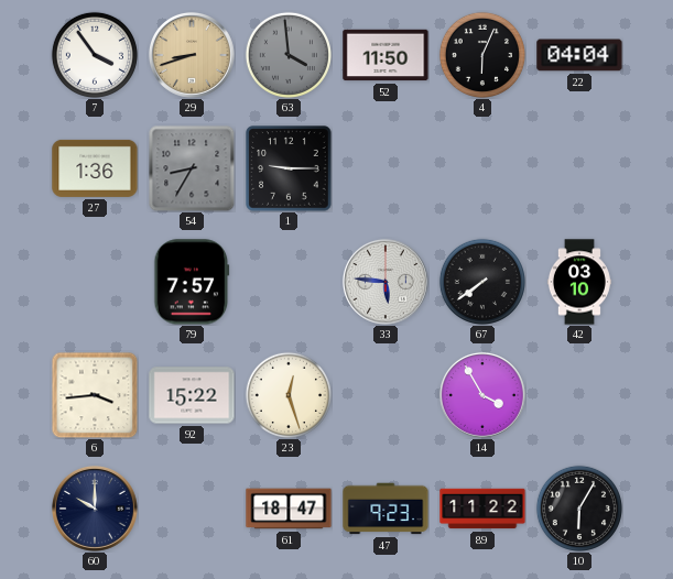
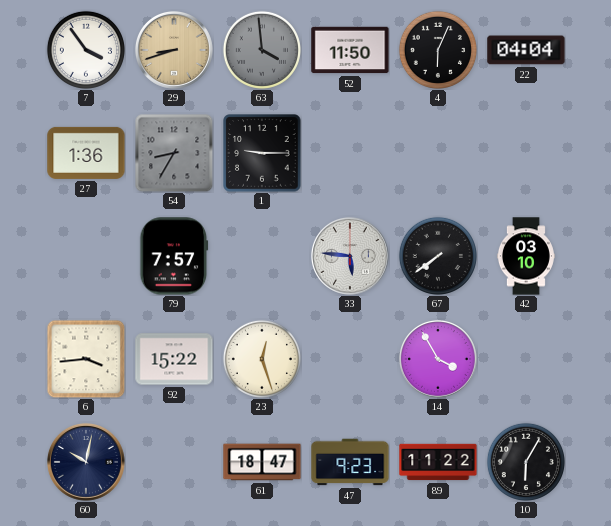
60: 10:00 -> 10:02
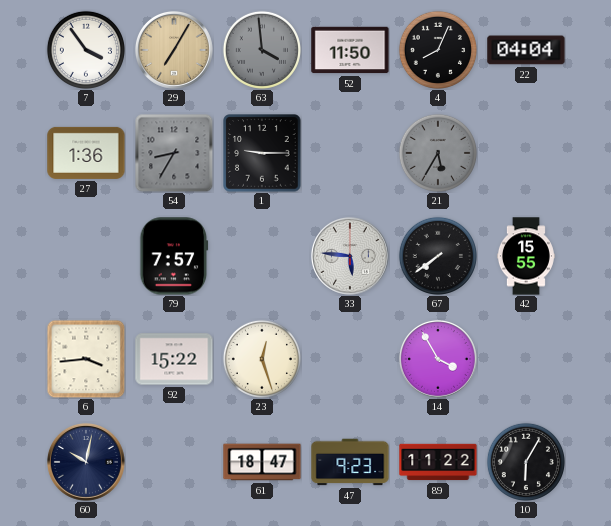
29: 8:42 -> 7:05
4: 6:04 -> 8:04
21: none -> 5:35
42: 03:10 -> 15:55
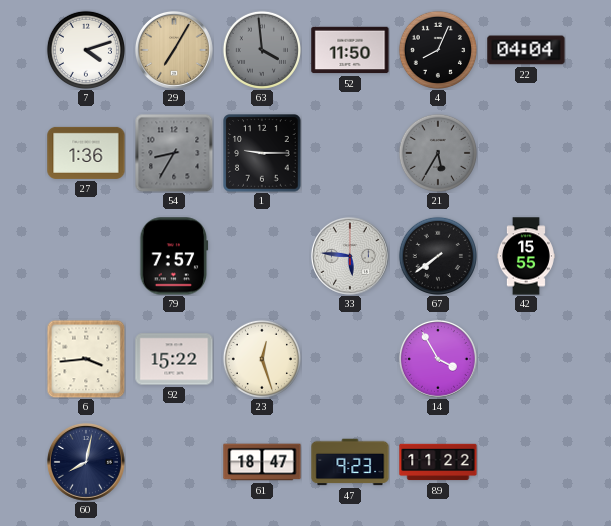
7: 3:54 -> 4:12
60: 10:02 -> 8:02
10: 6:05 -> none
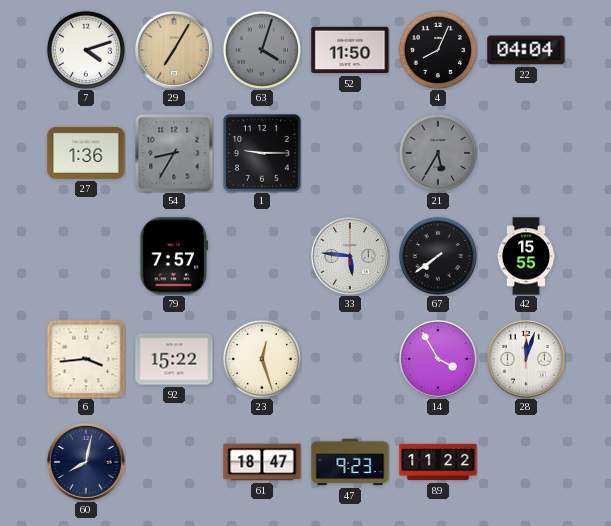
63: 3:59 -> 4:03
28: none -> 12:03
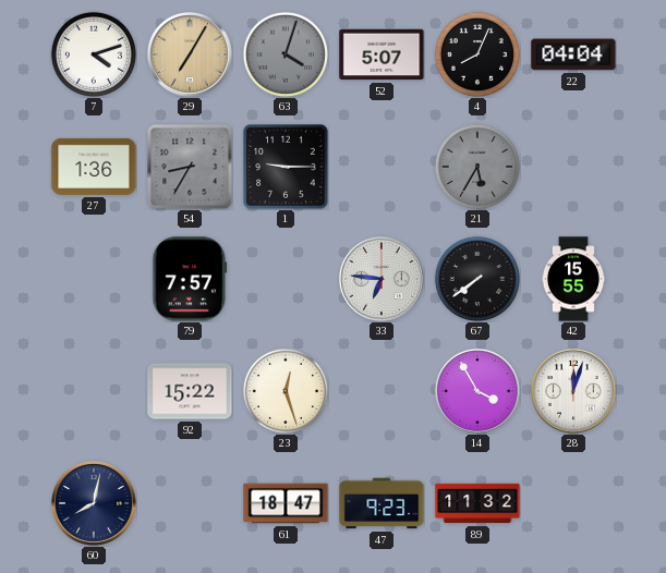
52: 11:50 -> 5:07
33: 5:46 -> 6:46
6: 3:44 -> none
89: 11:22 -> 11:32
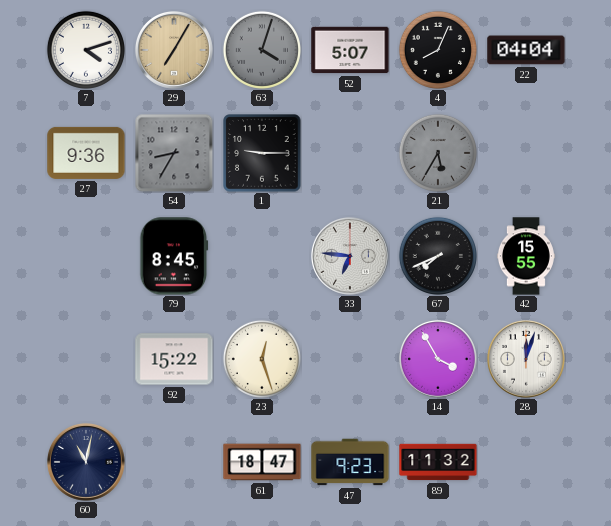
27: 1:36 -> 9:36
79: 7:57 -> 8:45
67: 7:39 -> 7:41
60: 8:02 -> 11:02
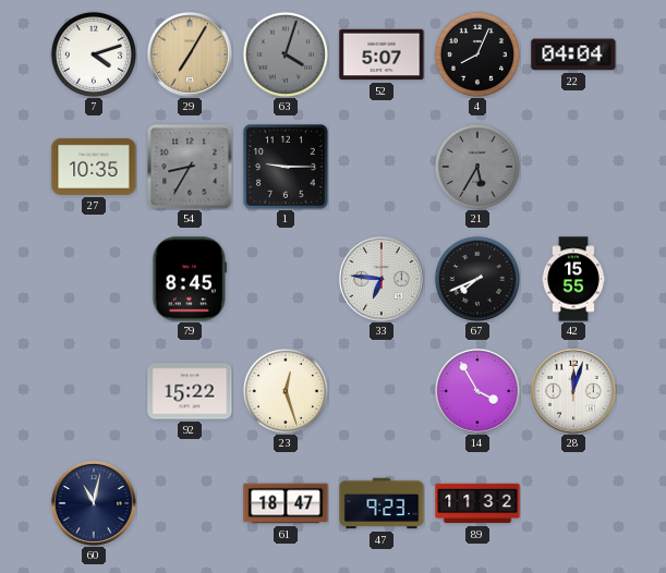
27: 9:36 -> 10:35
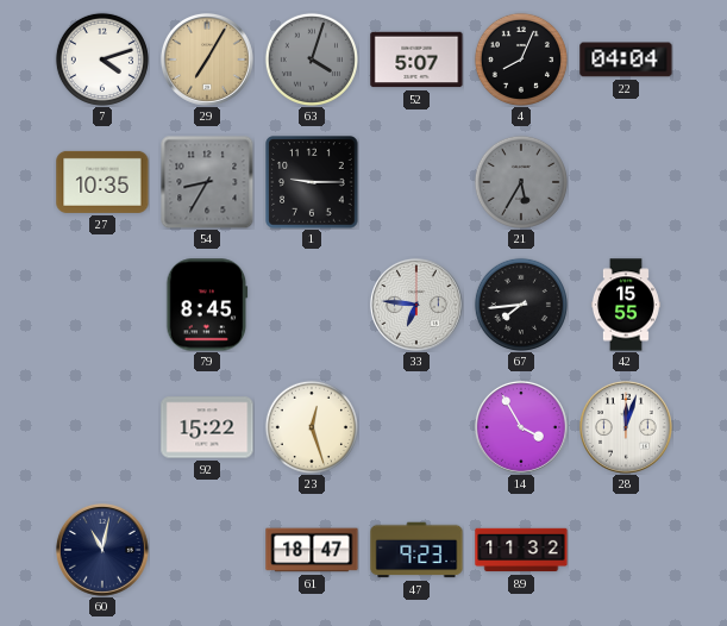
67: 7:41 -> 7:44
